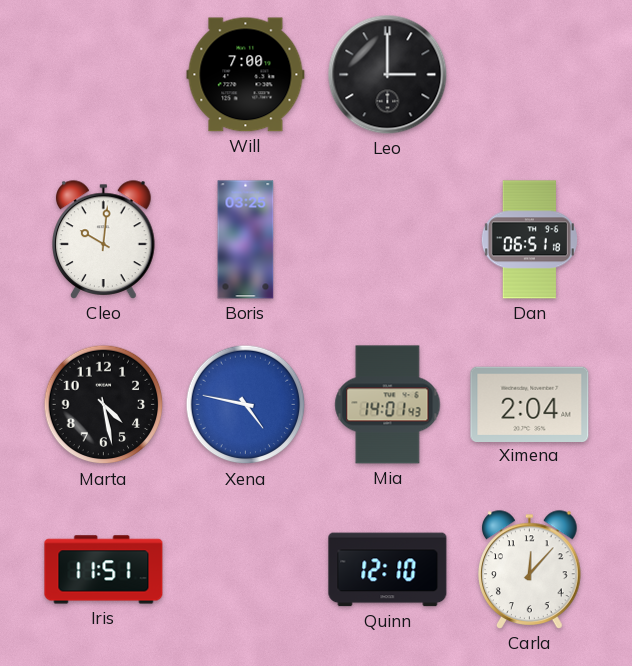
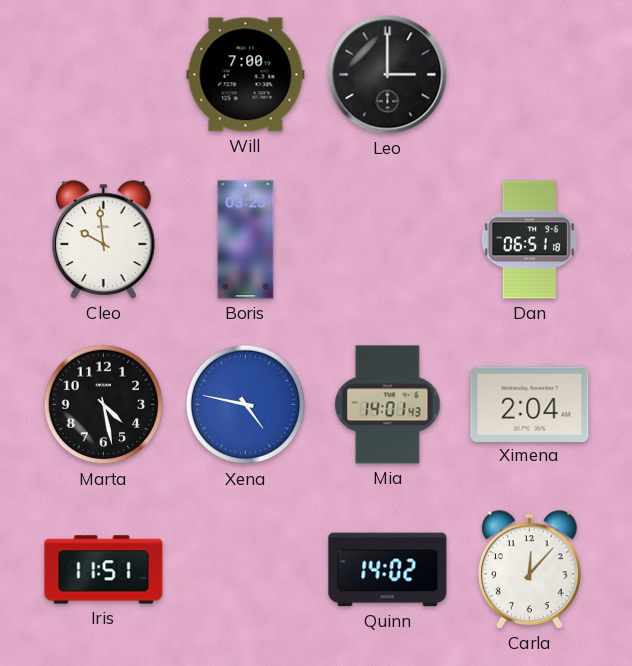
Cleo: 10:01 -> 9:59
Quinn: 12:10 -> 14:02
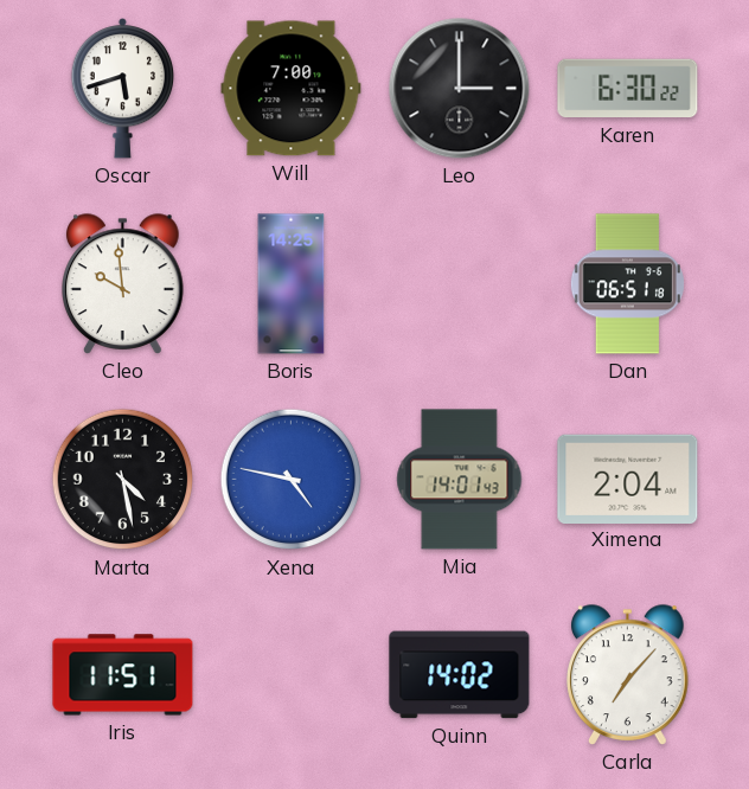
Oscar: none -> 5:42
Karen: none -> 6:30
Boris: 03:25 -> 14:25
Carla: 12:07 -> 7:07
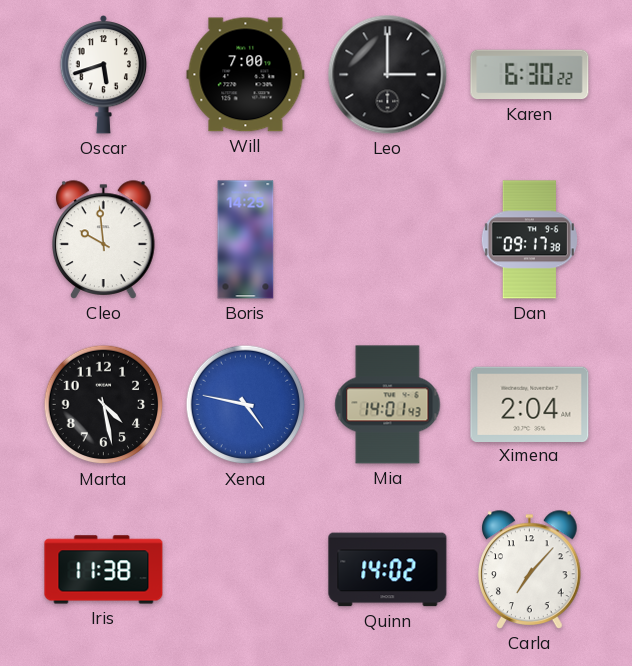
Dan: 06:51 -> 09:17
Iris: 11:51 -> 11:38
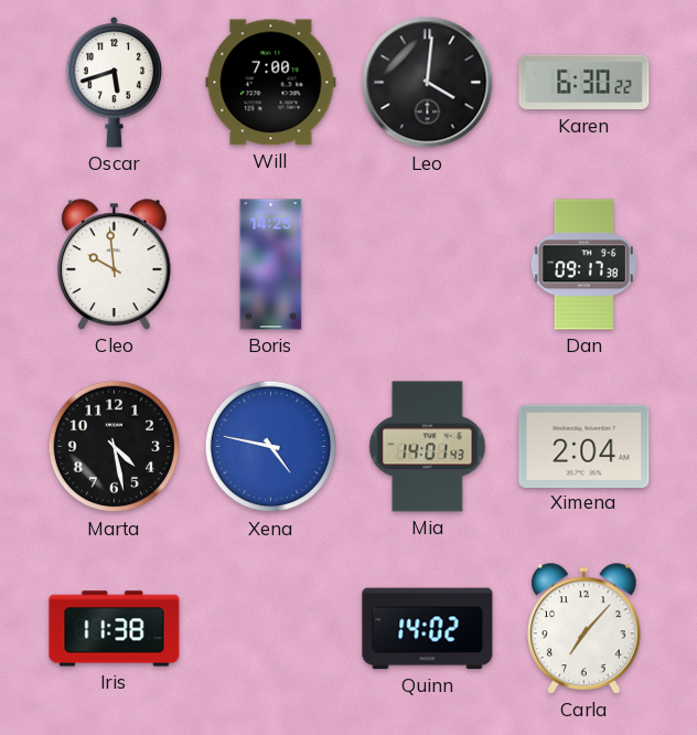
Leo: 3:00 -> 4:01
